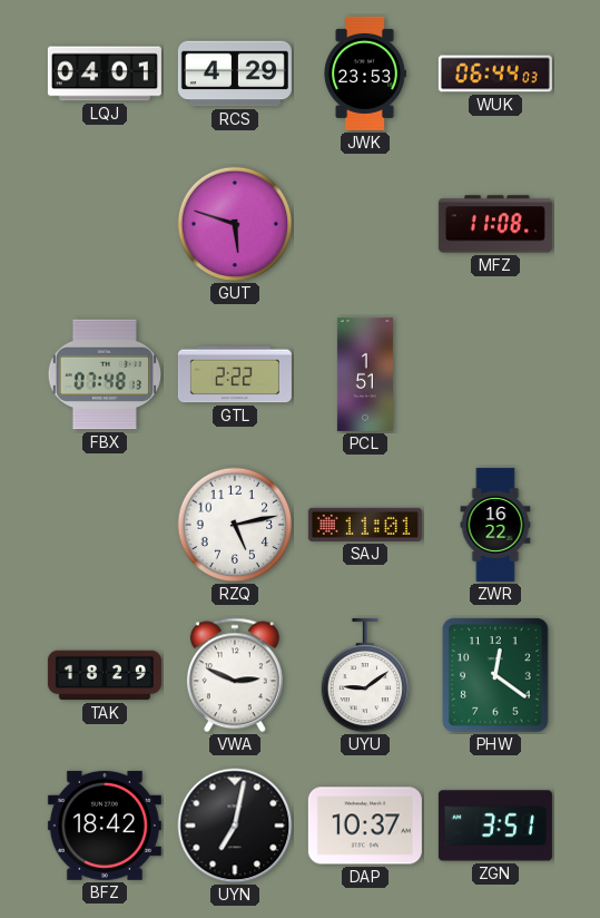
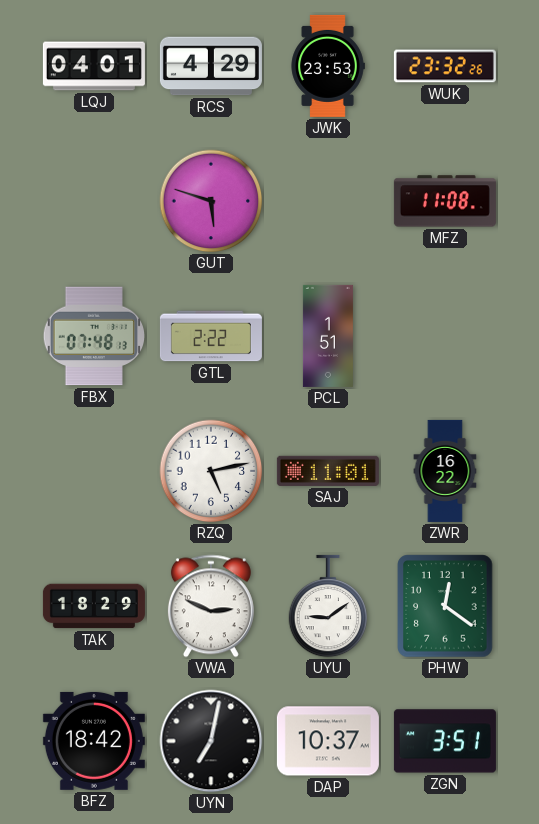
WUK: 06:44 -> 23:32
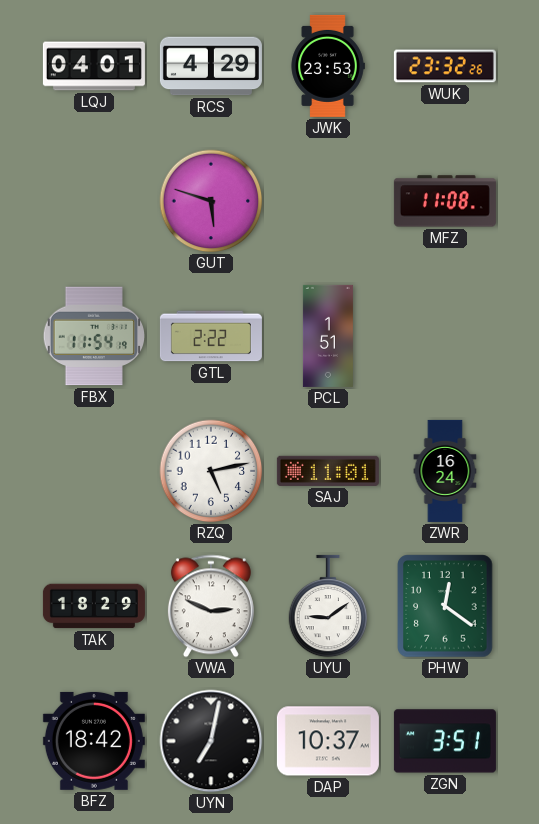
FBX: 07:48 -> 11:54
ZWR: 16:22 -> 16:24
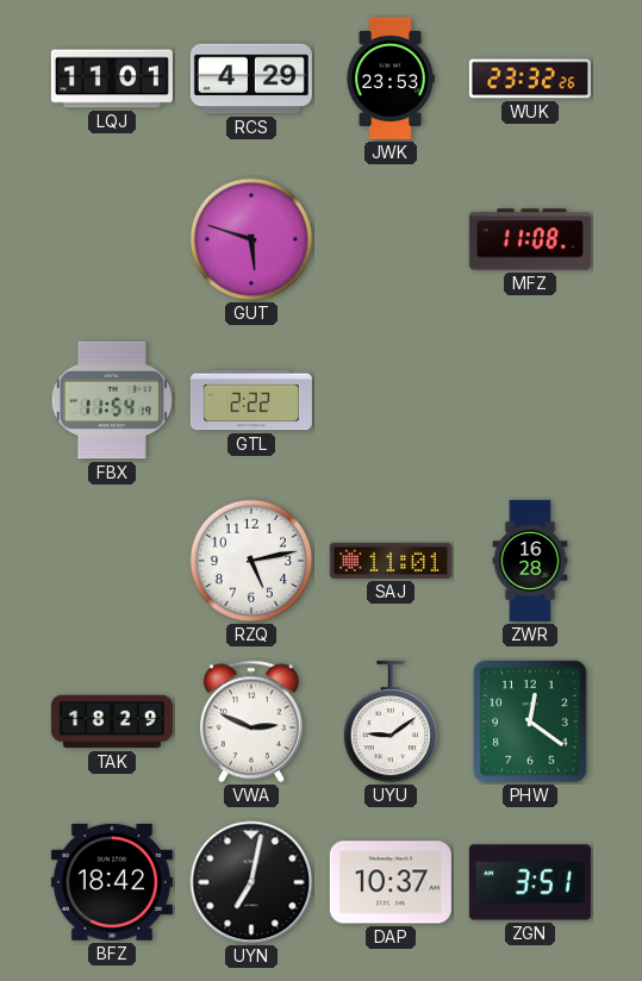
LQJ: 04:01 -> 11:01
PCL: 1:51 -> none
ZWR: 16:24 -> 16:28
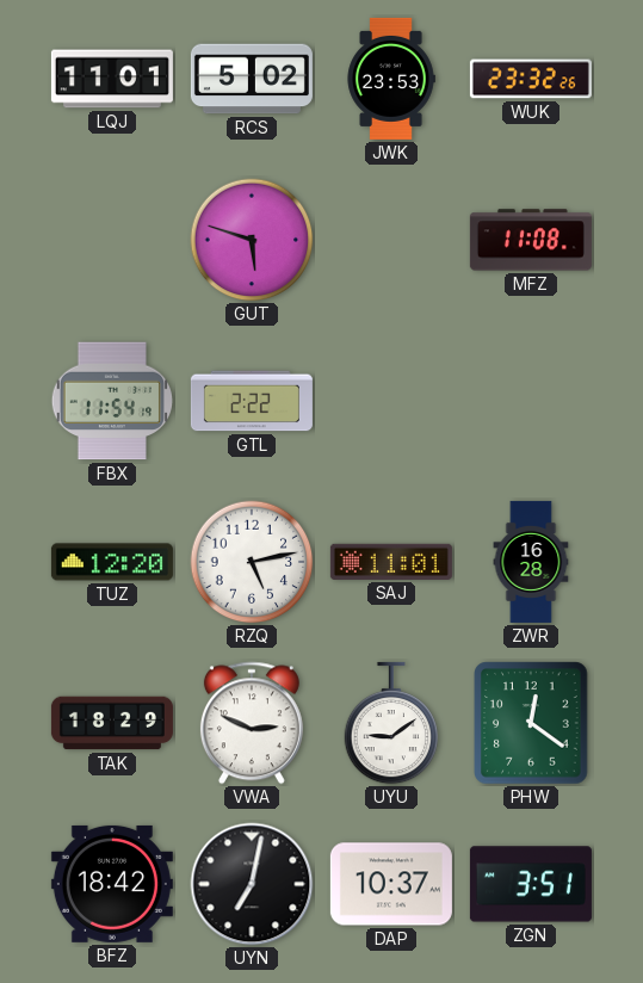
RCS: 4:29 -> 5:02
TUZ: none -> 12:20
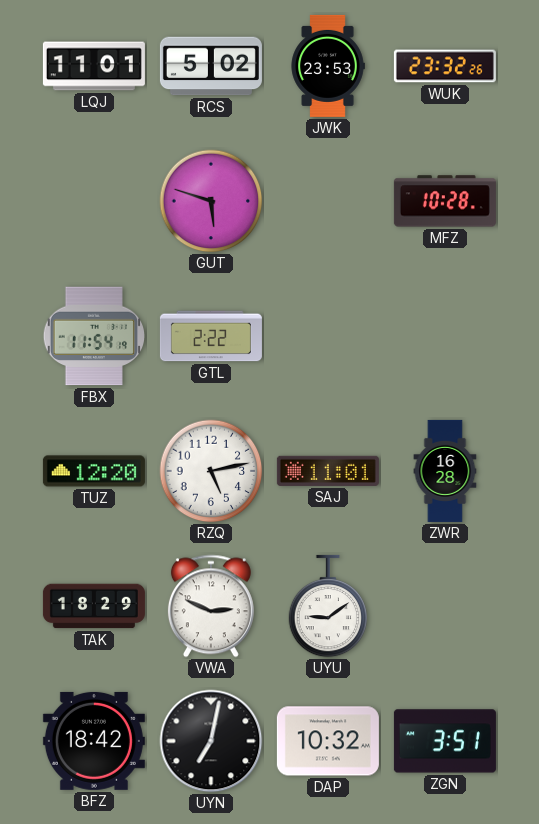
MFZ: 11:08 -> 10:28
PHW: 12:21 -> none
DAP: 10:37 -> 10:32
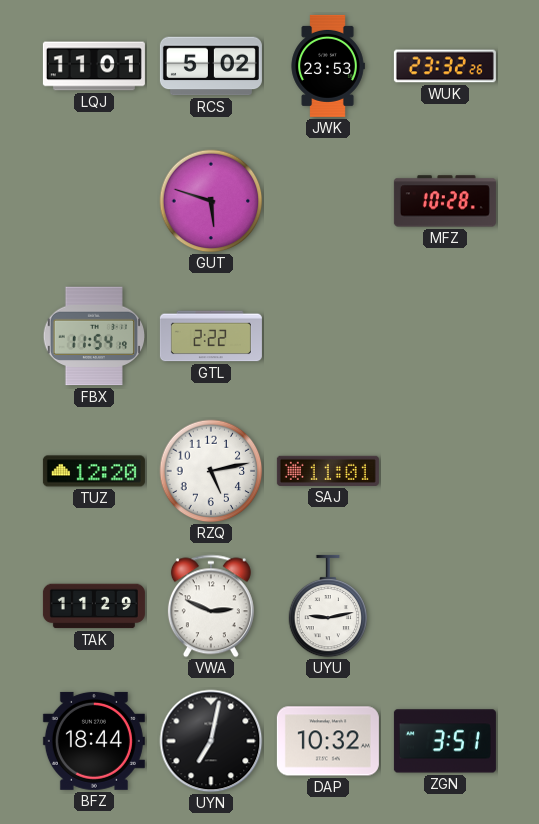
ZWR: 16:28 -> none
TAK: 18:29 -> 11:29
UYU: 9:09 -> 9:13
BFZ: 18:42 -> 18:44
